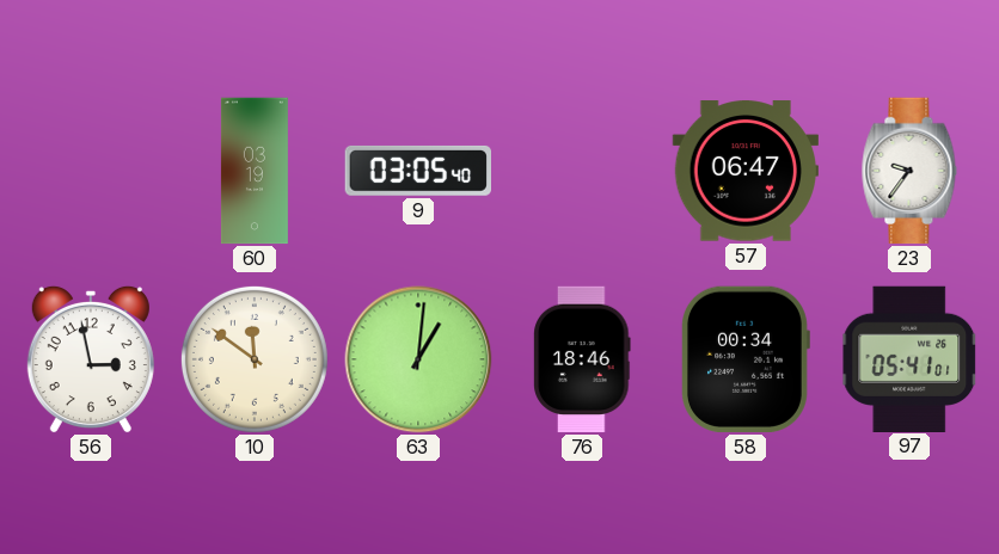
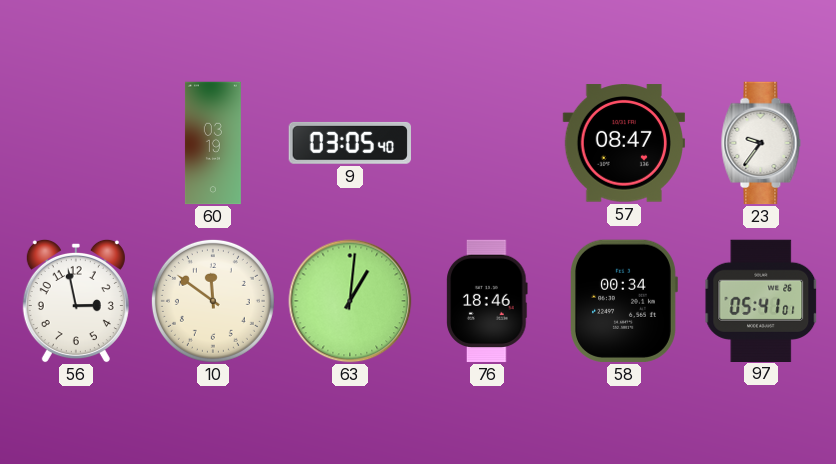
57: 06:47 -> 08:47
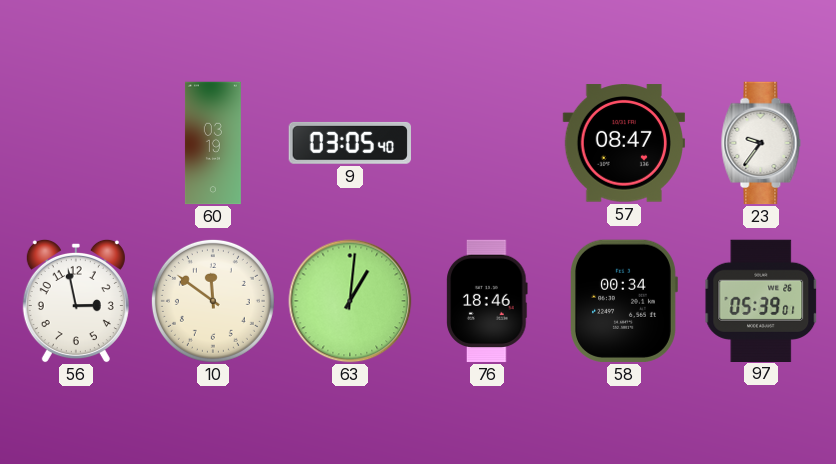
97: 05:41 -> 05:39
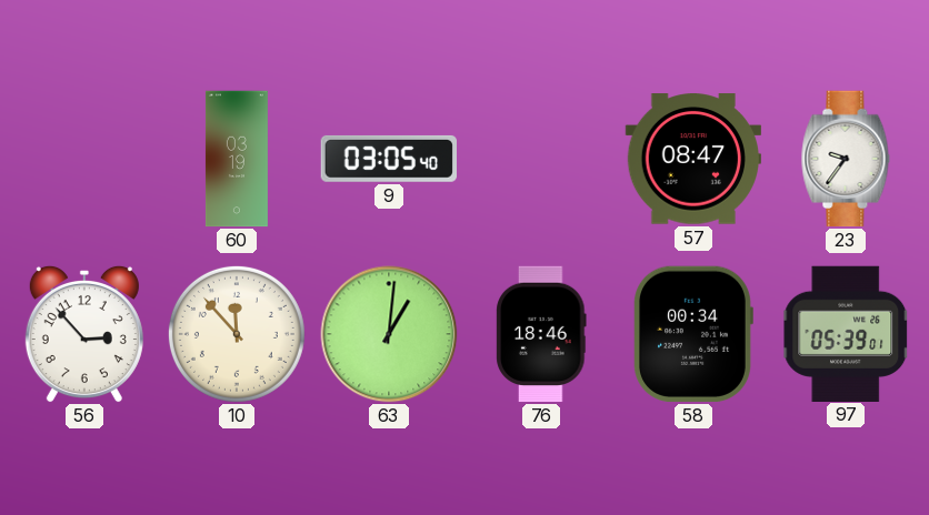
56: 2:58 -> 2:53
10: 11:51 -> 11:53
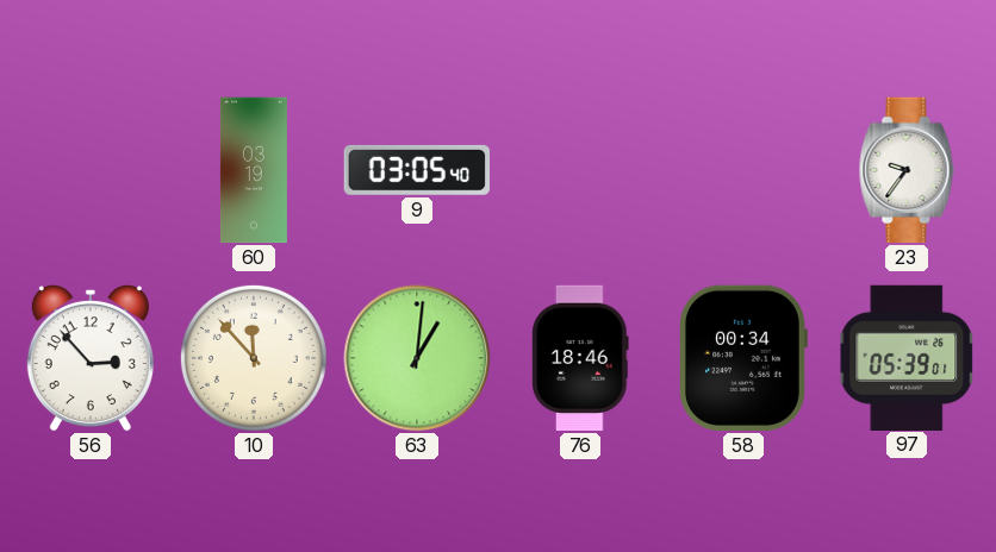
57: 08:47 -> none
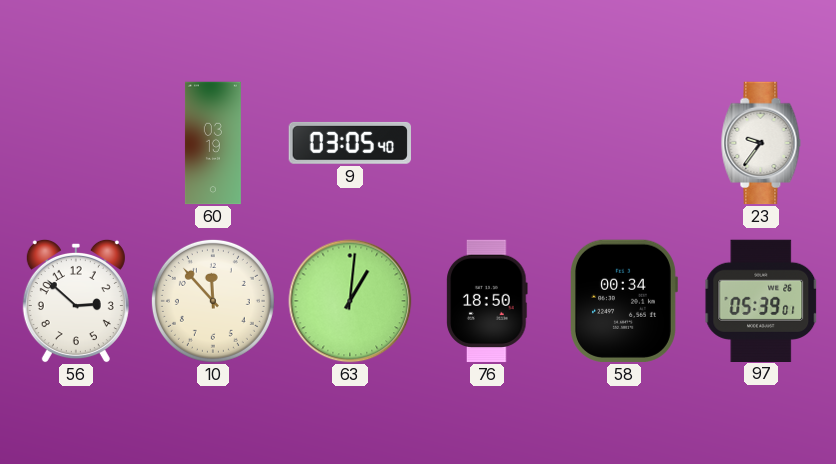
56: 2:53 -> 2:52
76: 18:46 -> 18:50
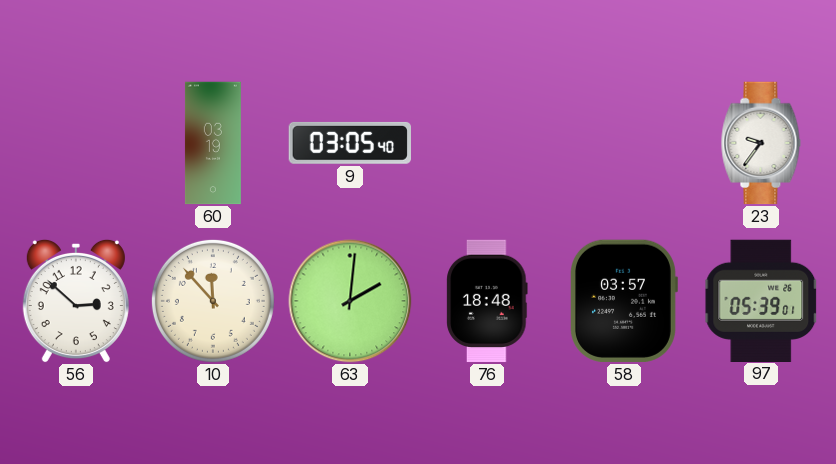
63: 1:01 -> 2:01
76: 18:50 -> 18:48
58: 00:34 -> 03:57
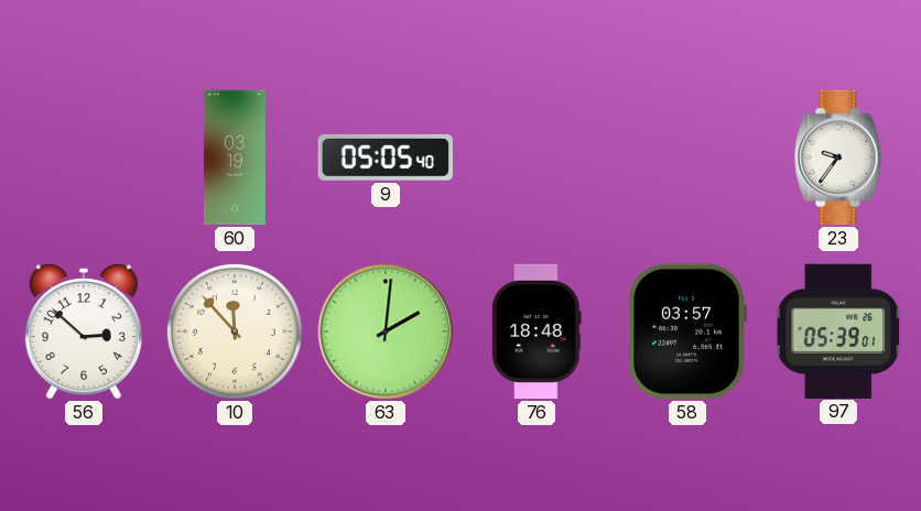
9: 03:05 -> 05:05
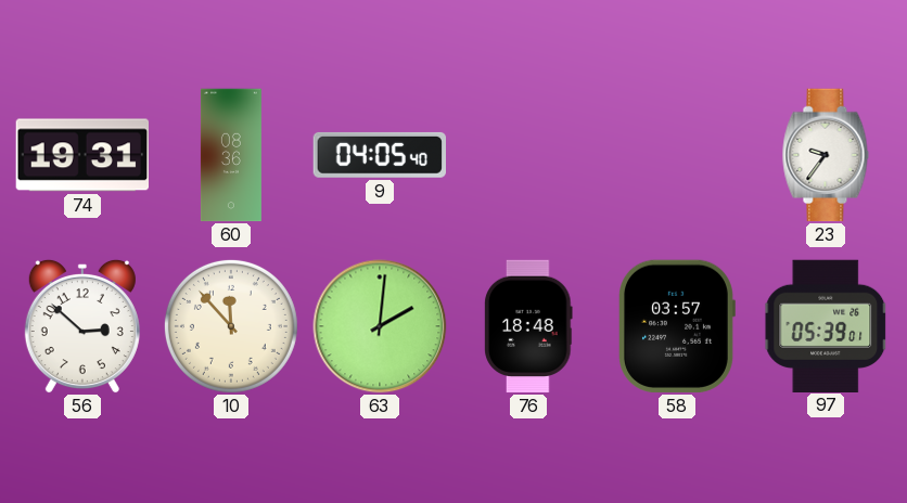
74: none -> 19:31
60: 03:19 -> 08:36
9: 05:05 -> 04:05
